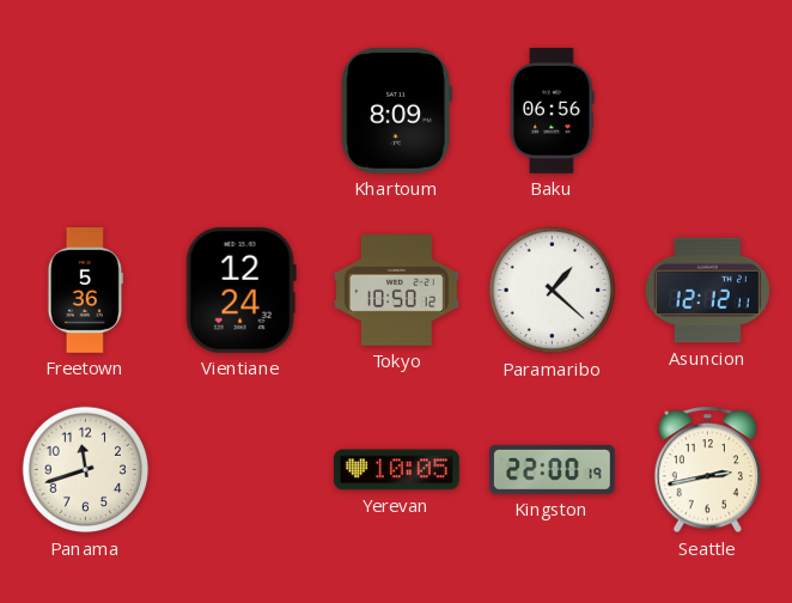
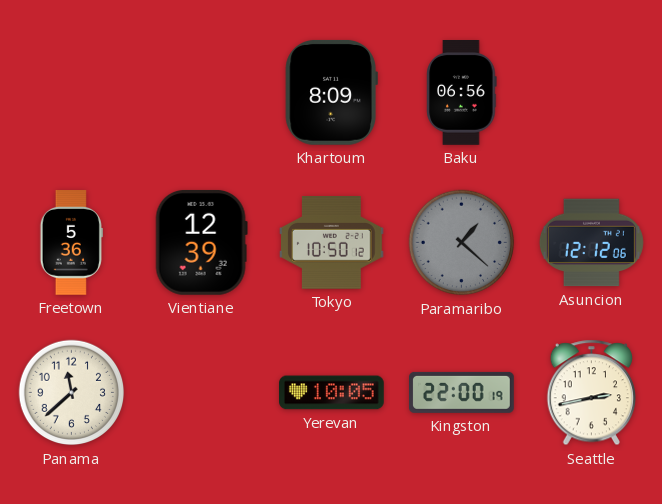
Vientiane: 12:24 -> 12:39
Paramaribo dial: white -> grey
Asuncion: 12:12:11 -> 12:12:06
Panama: 11:42 -> 11:38
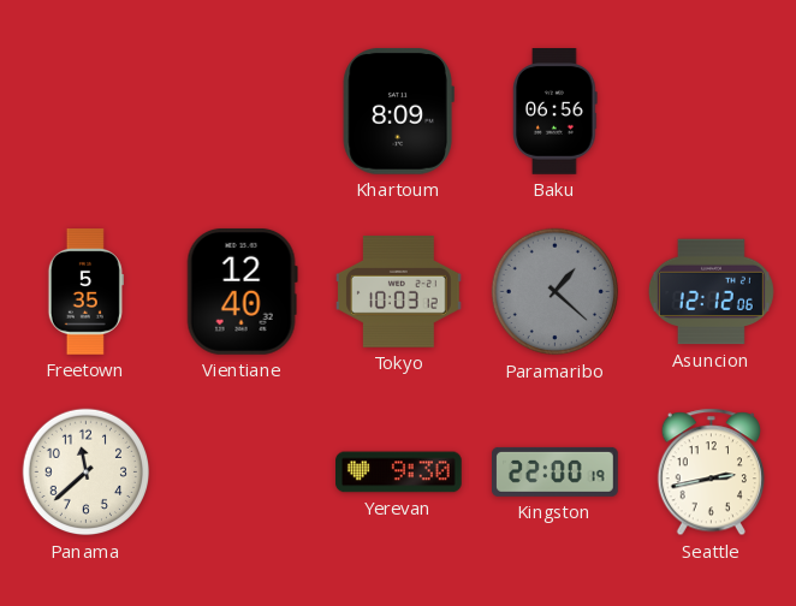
Freetown: 5:36 -> 5:35
Vientiane: 12:39 -> 12:40
Tokyo: 10:50 -> 10:03
Yerevan: 10:05 -> 9:30
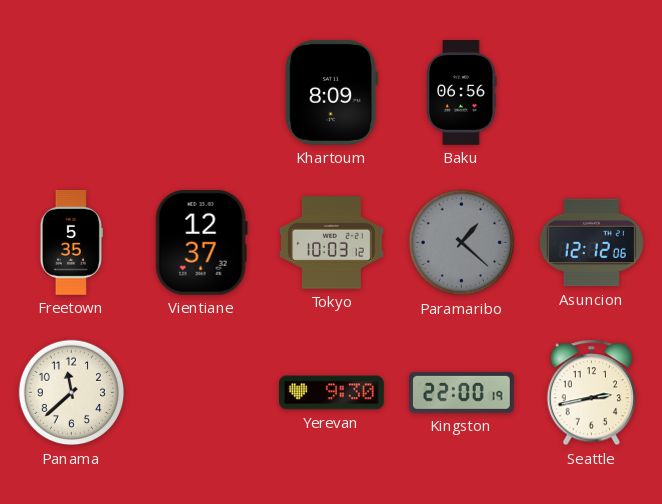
Vientiane: 12:40 -> 12:37
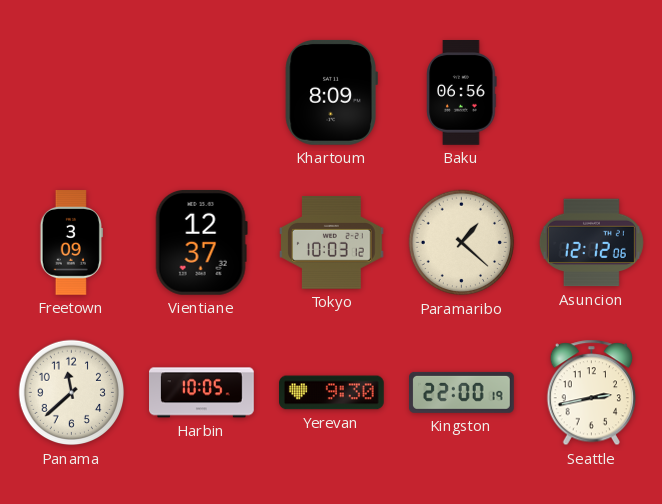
Freetown: 5:35 -> 3:09
Paramaribo dial: grey -> cream
Harbin: none -> 10:05
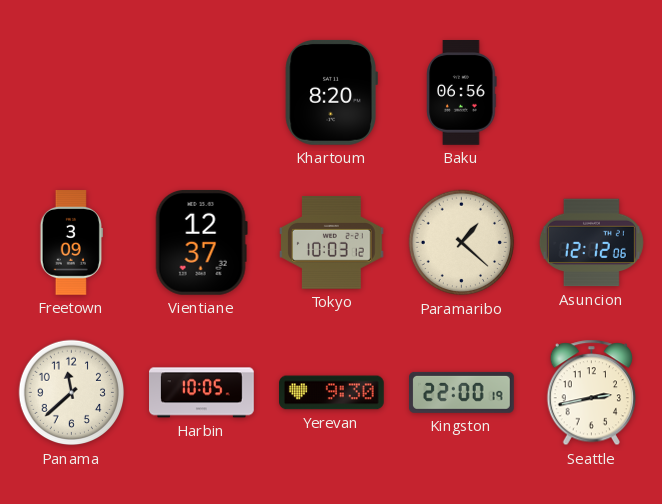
Khartoum: 8:09 -> 8:20
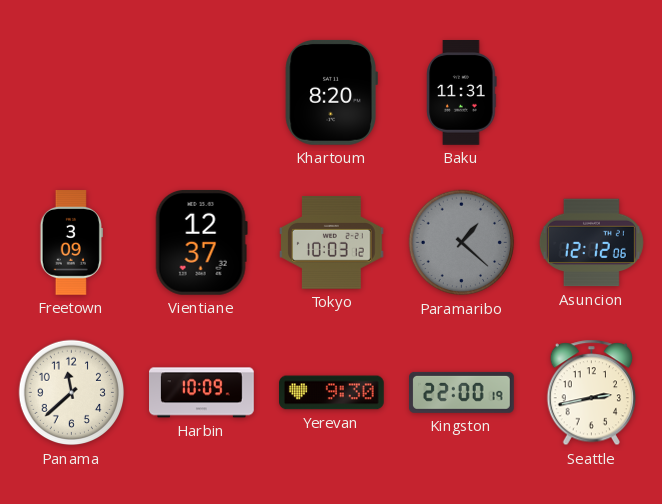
Baku: 06:56 -> 11:31
Paramaribo dial: cream -> grey
Harbin: 10:05 -> 10:09
